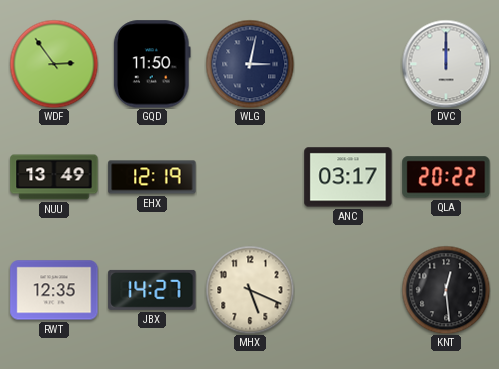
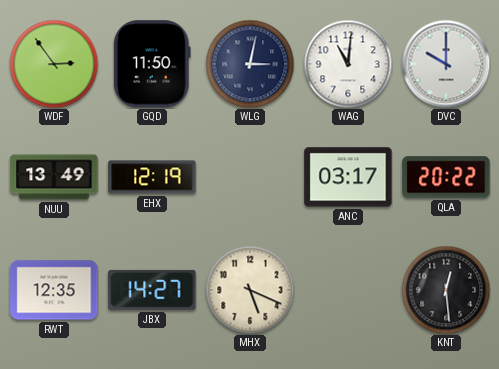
WAG: none -> 11:01
DVC: 12:00 -> 10:00
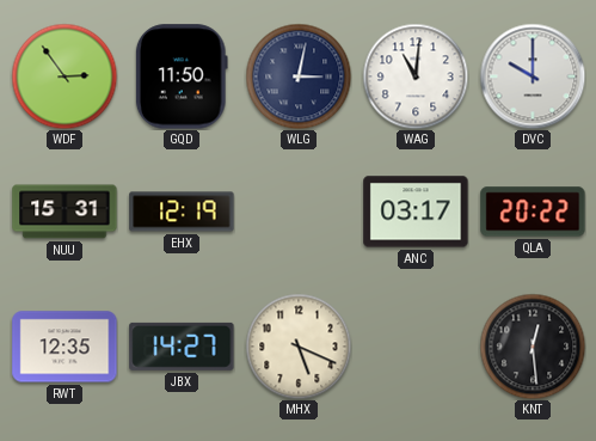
NUU: 13:49 -> 15:31
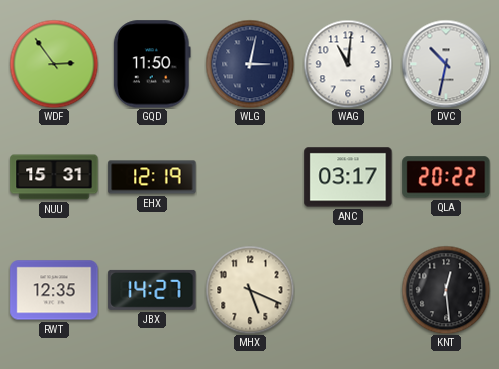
DVC: 10:00 -> 10:32
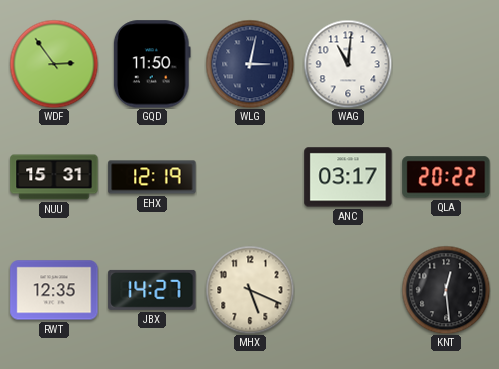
DVC: 10:32 -> none
